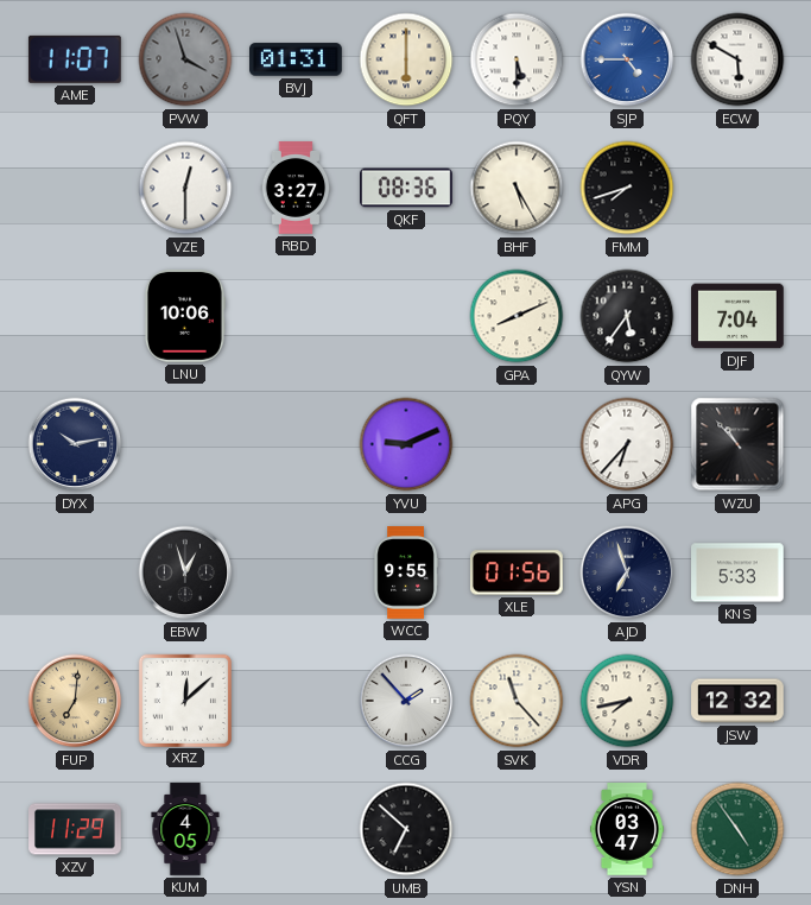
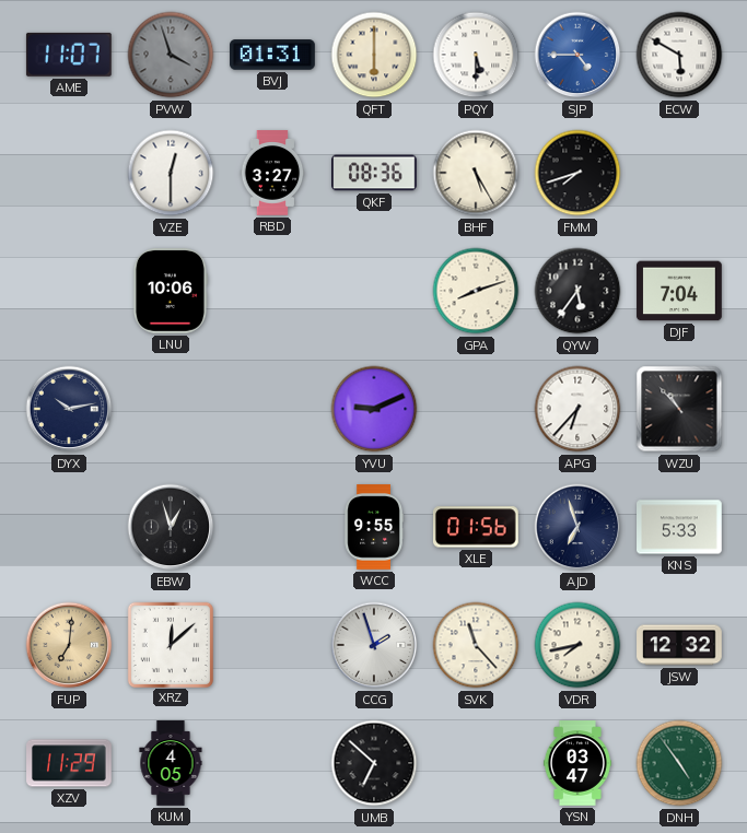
GPA: 8:11 -> 8:12
CCG: 1:53 -> 1:57
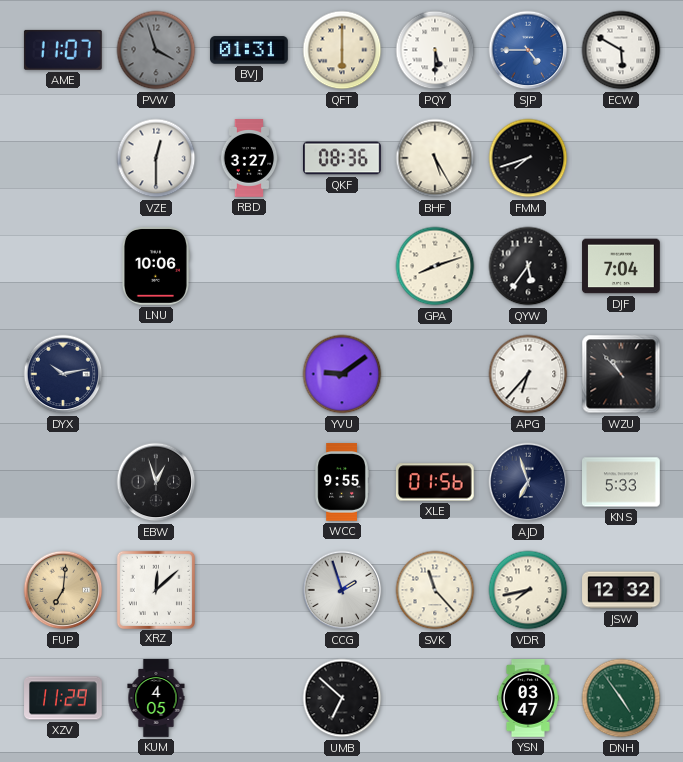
YVU: 9:11 -> 9:09
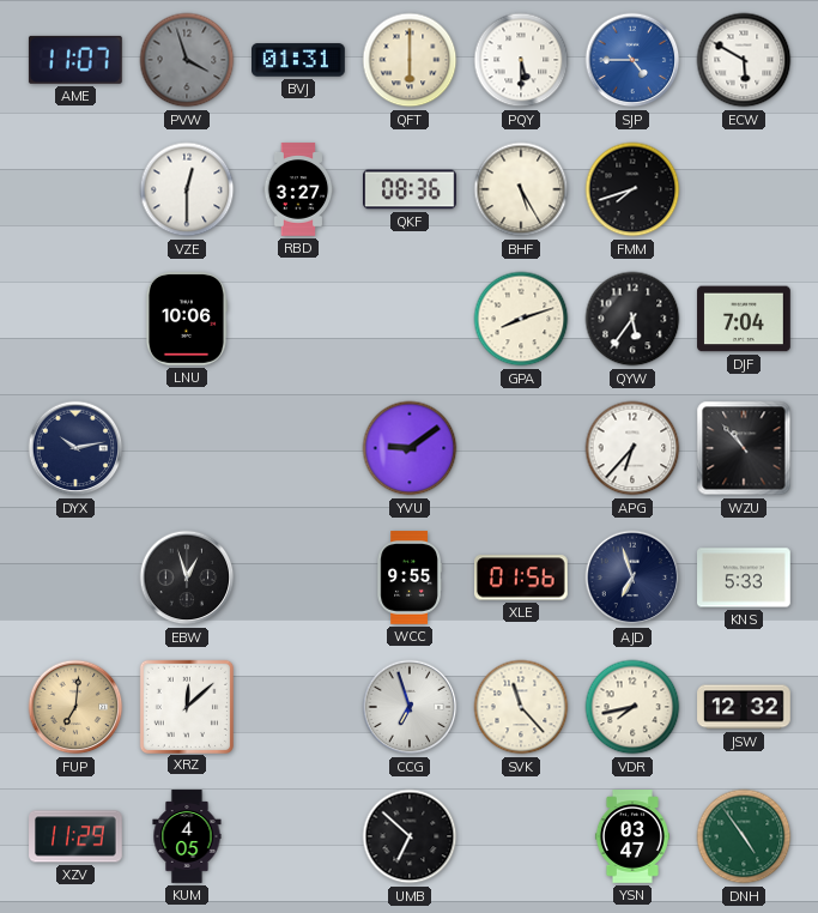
CCG: 1:57 -> 6:57
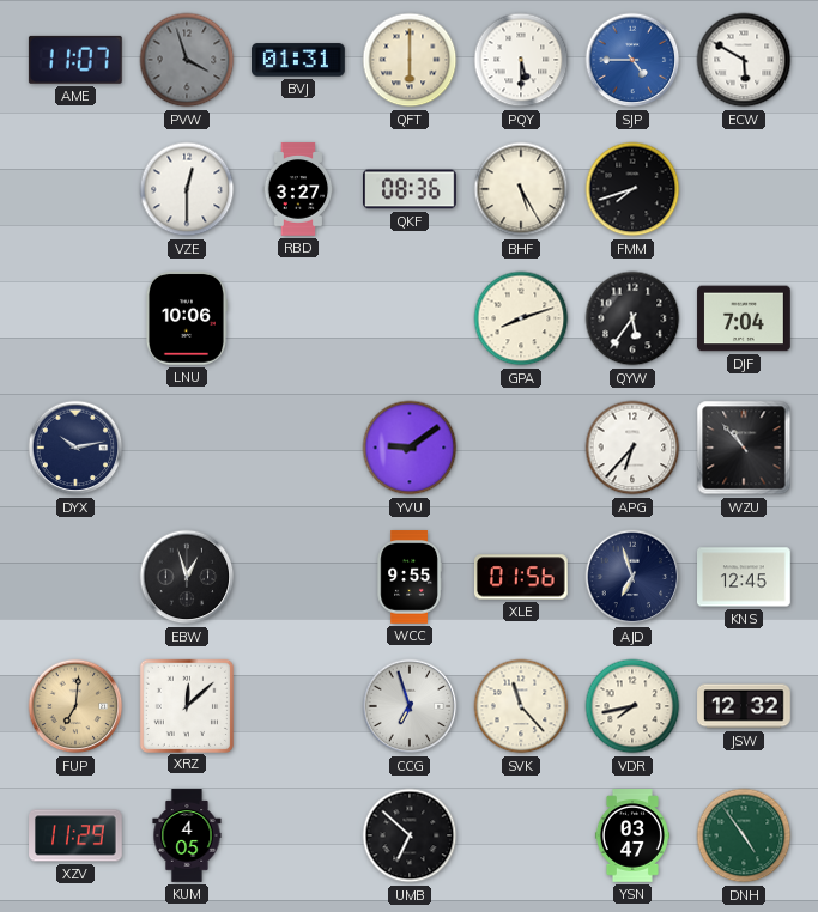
KNS: 5:33 -> 12:45
